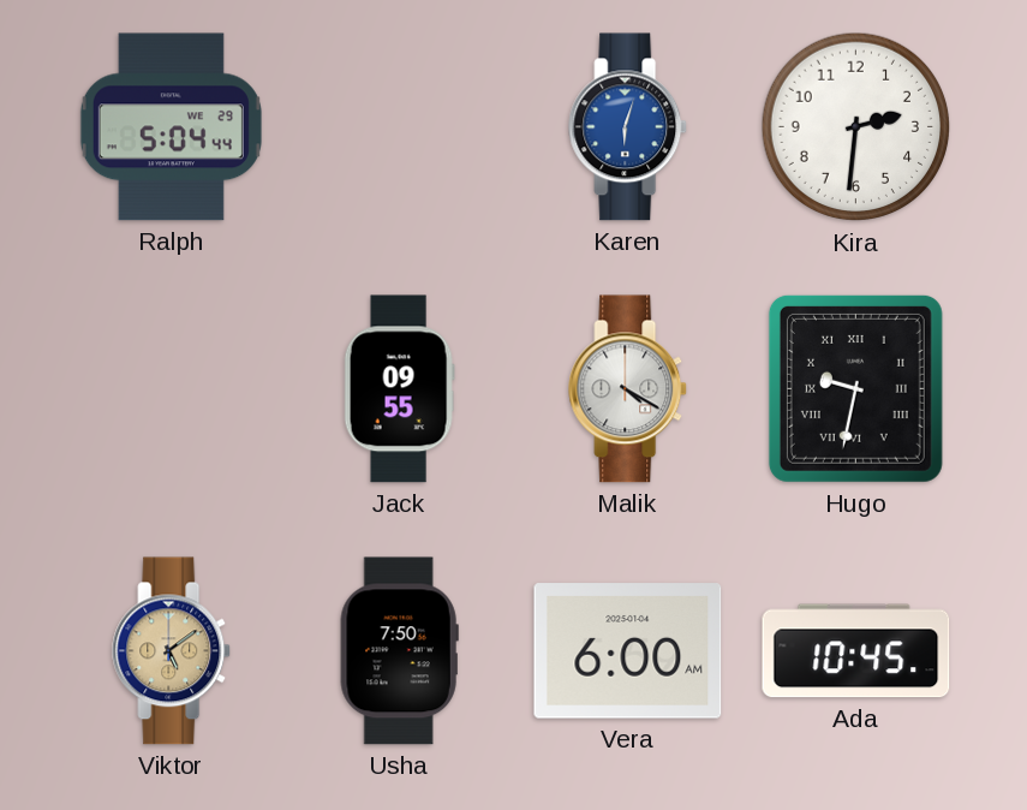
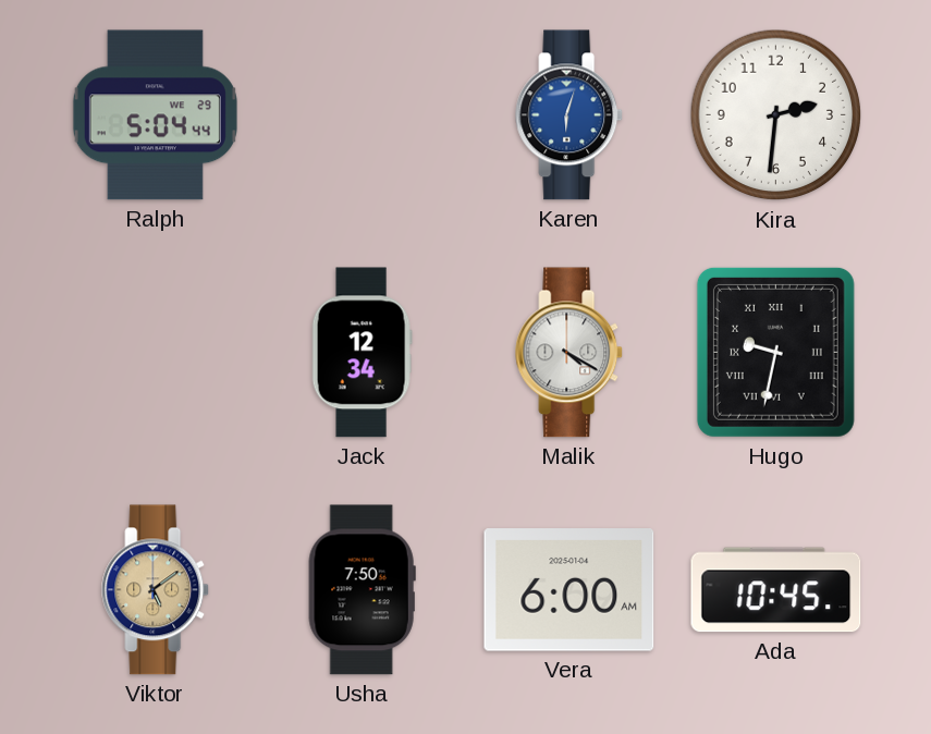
Jack: 09:55 -> 12:34
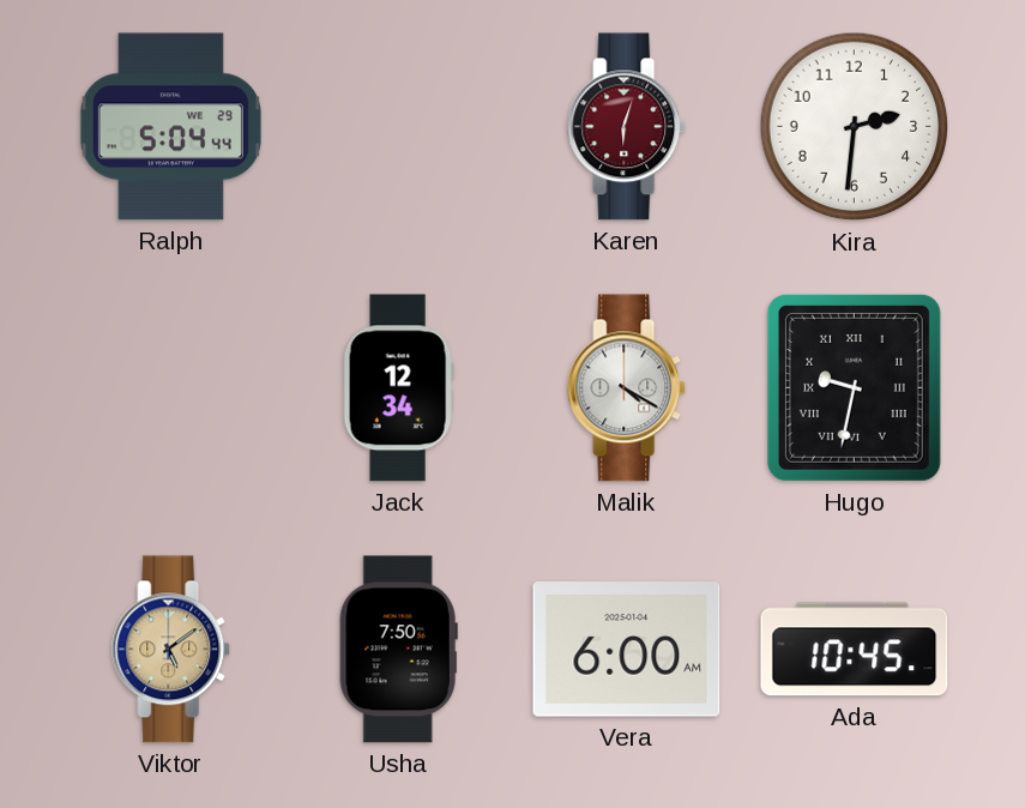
Karen dial: blue -> burgundy
